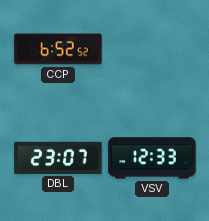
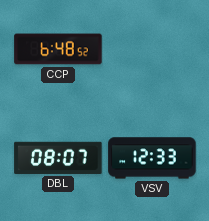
CCP: 6:52 -> 6:48
DBL: 23:07 -> 08:07
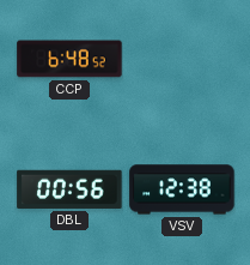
DBL: 08:07 -> 00:56
VSV: 12:33 -> 12:38
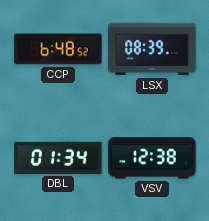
LSX: none -> 08:39
DBL: 00:56 -> 01:34
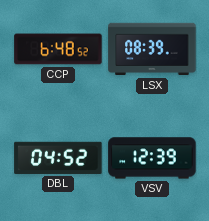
DBL: 01:34 -> 04:52
VSV: 12:38 -> 12:39
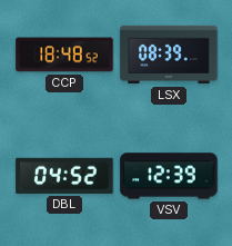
CCP: 6:48 -> 18:48
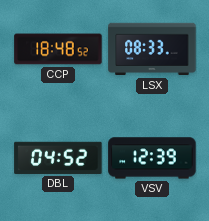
LSX: 08:39 -> 08:33
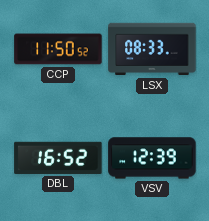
CCP: 18:48 -> 11:50
DBL: 04:52 -> 16:52
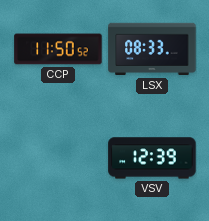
DBL: 16:52 -> none
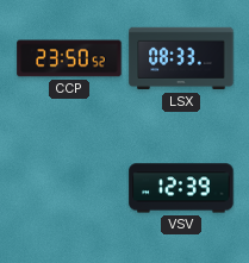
CCP: 11:50 -> 23:50
